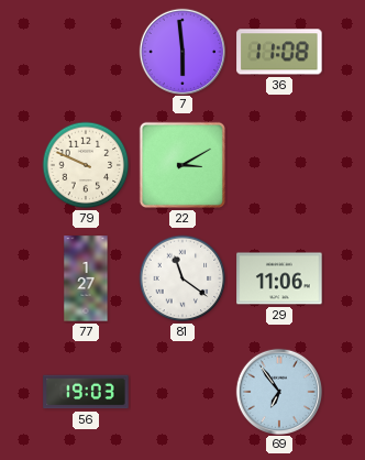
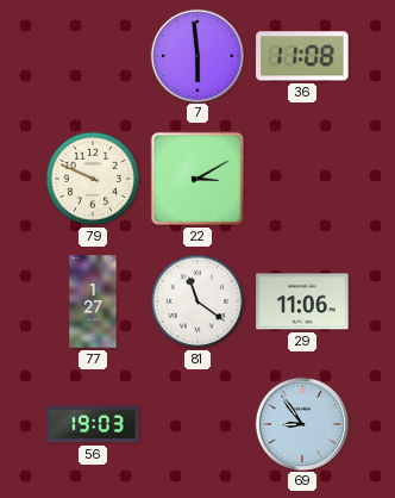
69: 6:54 -> 8:54
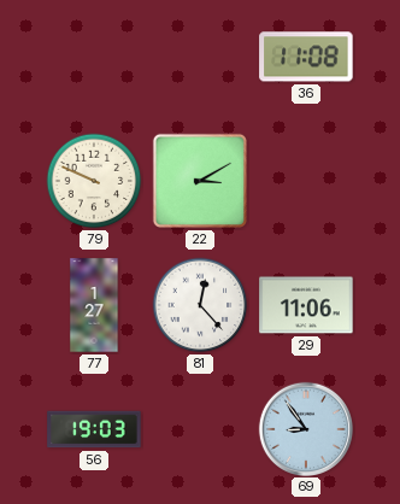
7: 5:59 -> none
81: 11:21 -> 12:23
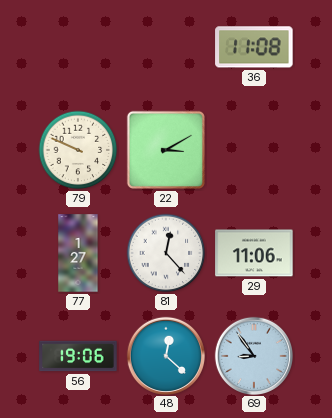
56: 19:03 -> 19:06
48: none -> 12:22
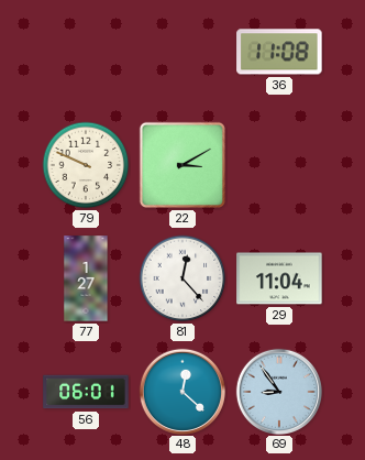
29: 11:06 -> 11:04
56: 19:06 -> 06:01
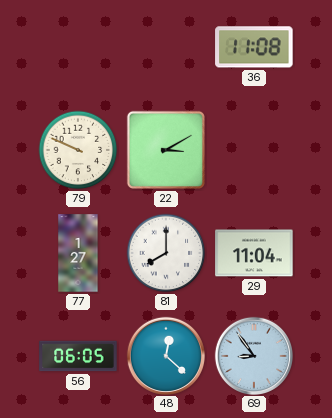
81: 12:23 -> 8:00
56: 06:01 -> 06:05
